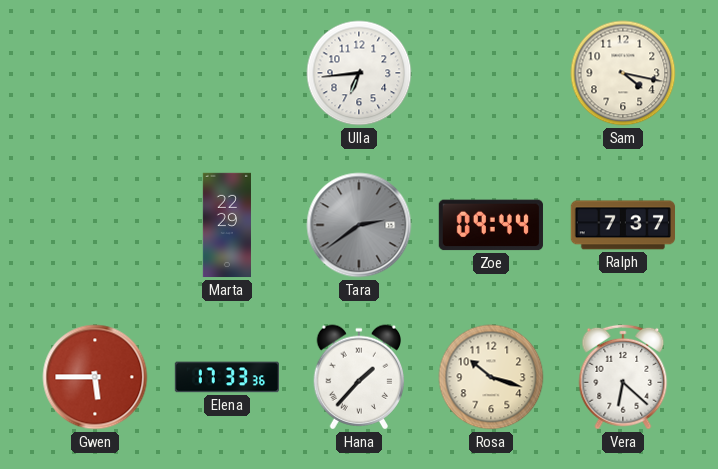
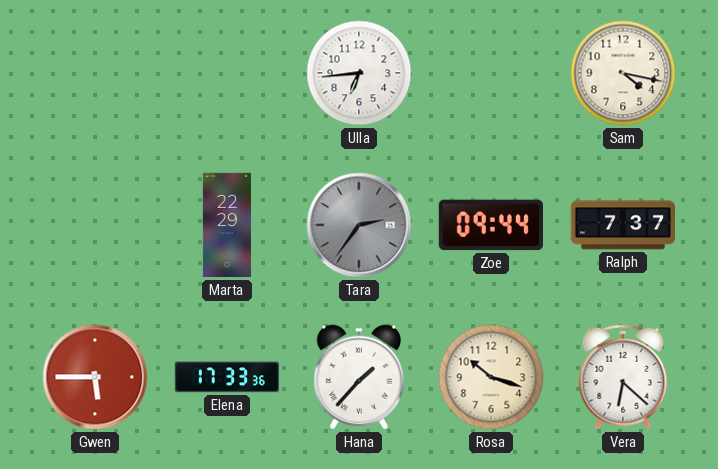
Tara: 2:39 -> 2:36
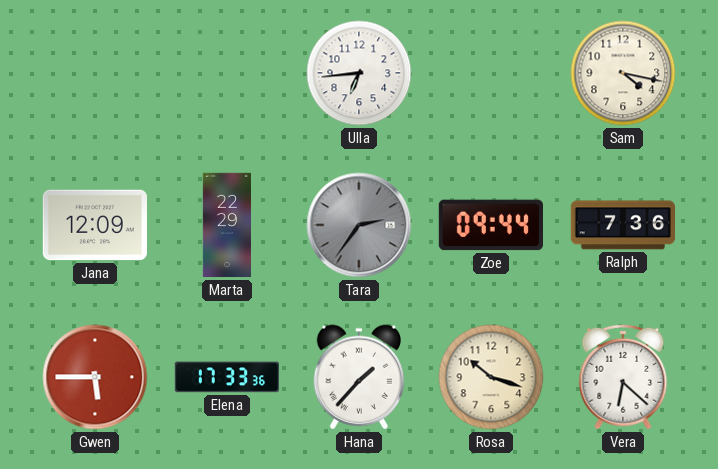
Jana: none -> 12:09
Ralph: 7:37 -> 7:36
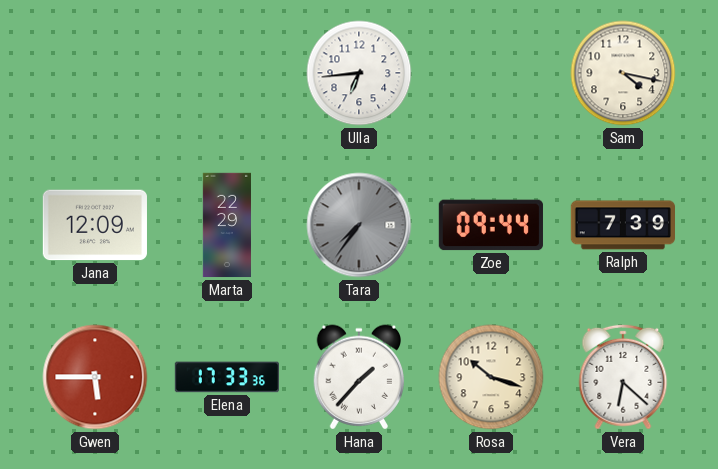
Tara: 2:36 -> 7:36
Ralph: 7:36 -> 7:39
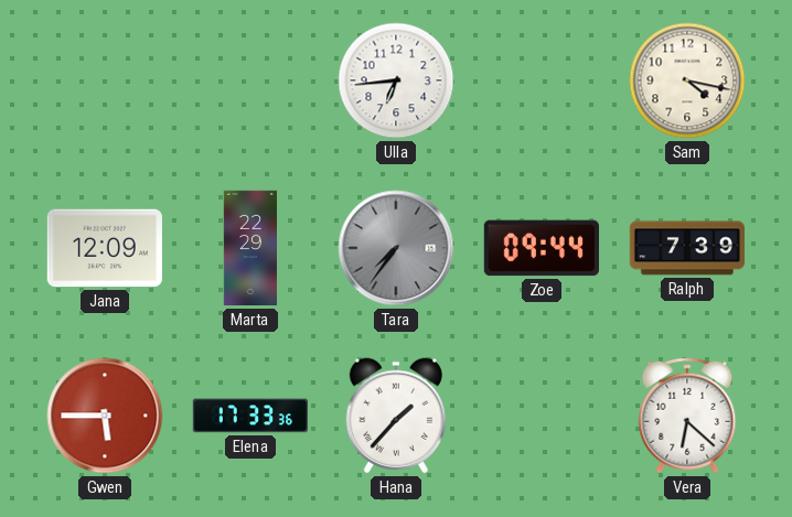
Rosa: 10:18 -> none
